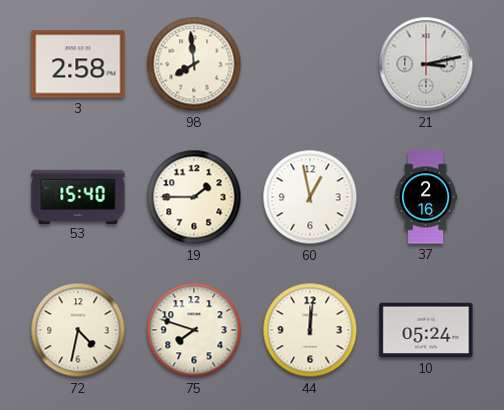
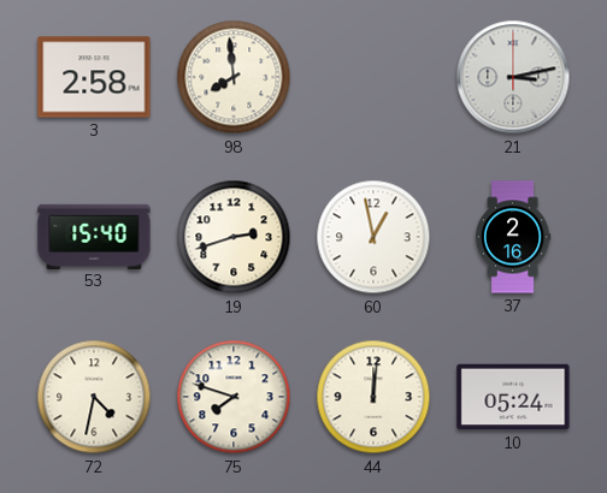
19: 1:45 -> 2:42
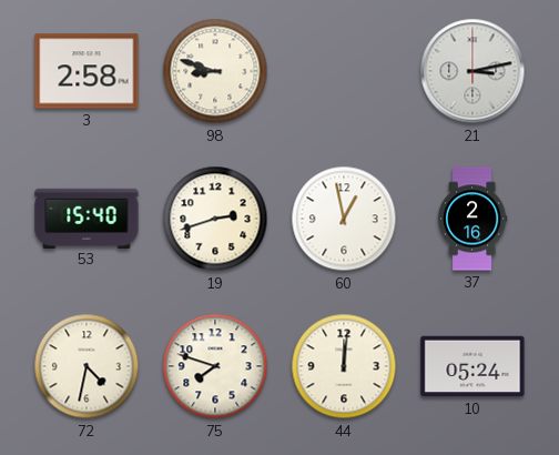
98: 7:59 -> 8:48
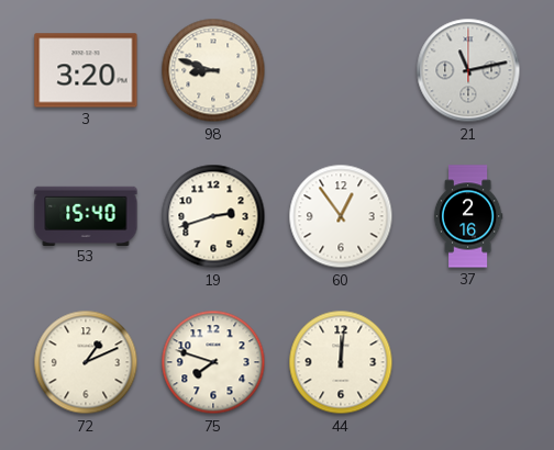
3: 2:58 -> 3:20
21: 3:13 -> 11:13
60: 12:58 -> 12:54
72: 4:32 -> 1:11
10: 05:24 -> none
